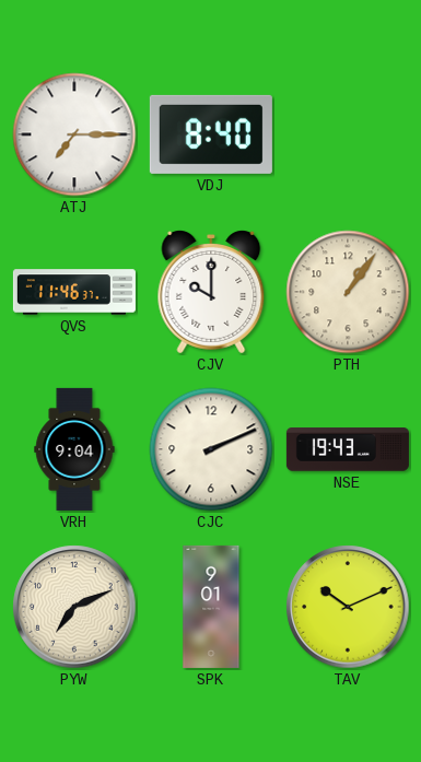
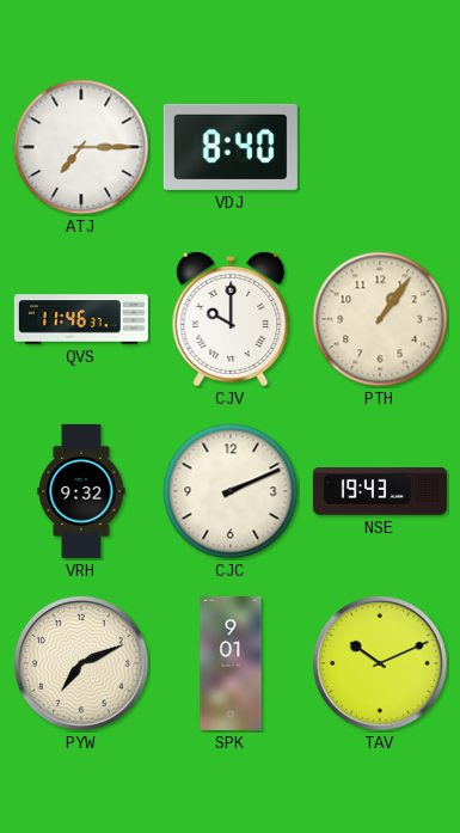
VRH: 9:04 -> 9:32
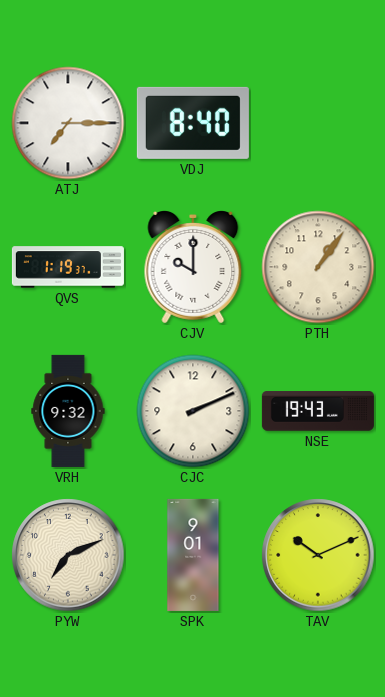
QVS: 11:46 -> 1:19
